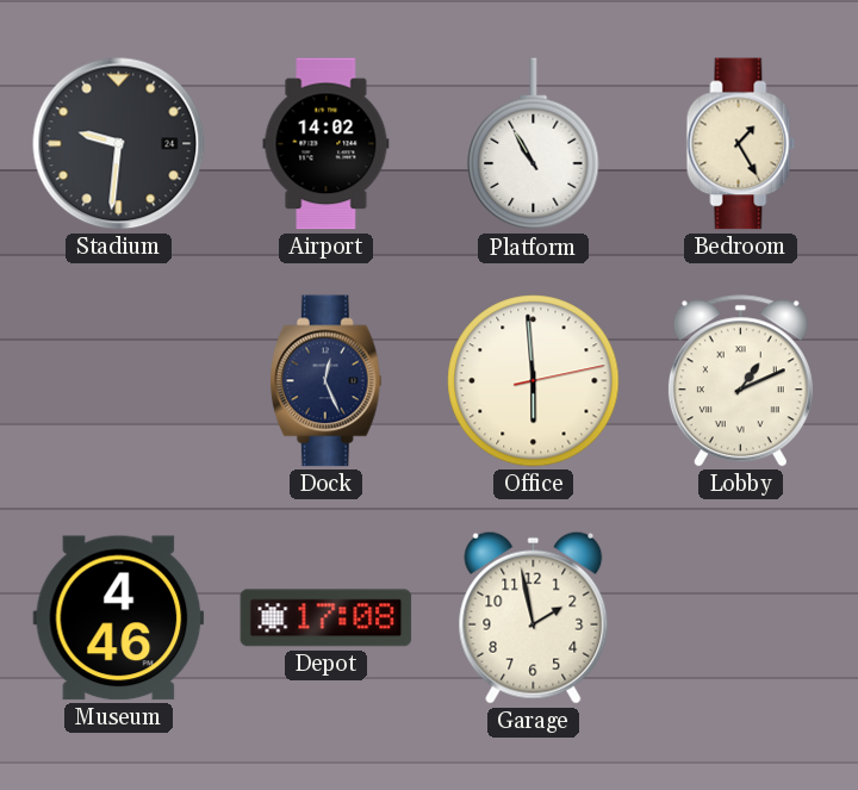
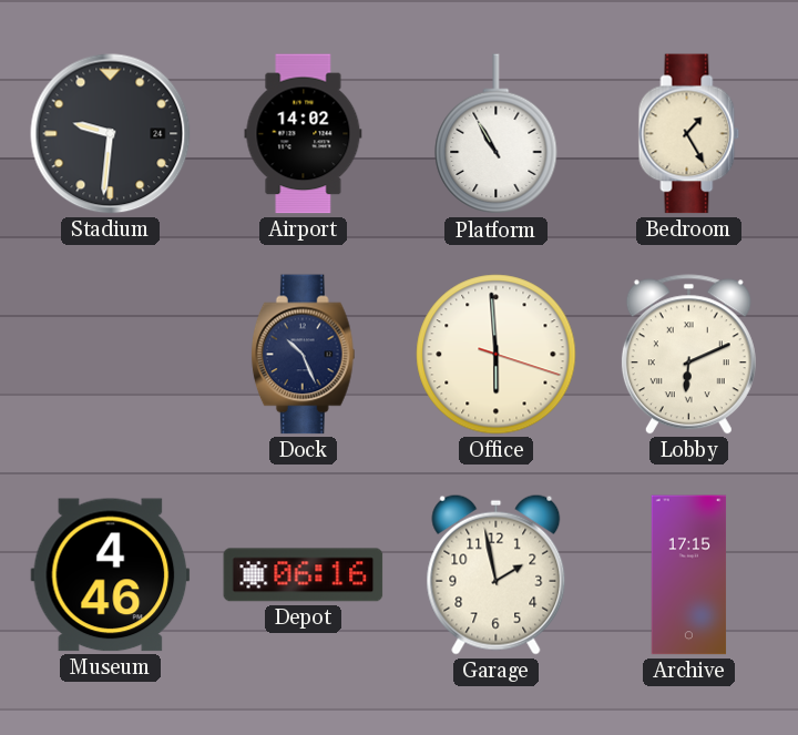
Dock: 12:26 -> 10:26
Office: 5:59:13 -> 5:59:18
Lobby: 1:11 -> 6:11
Depot: 17:08 -> 06:16
Archive: none -> 17:15
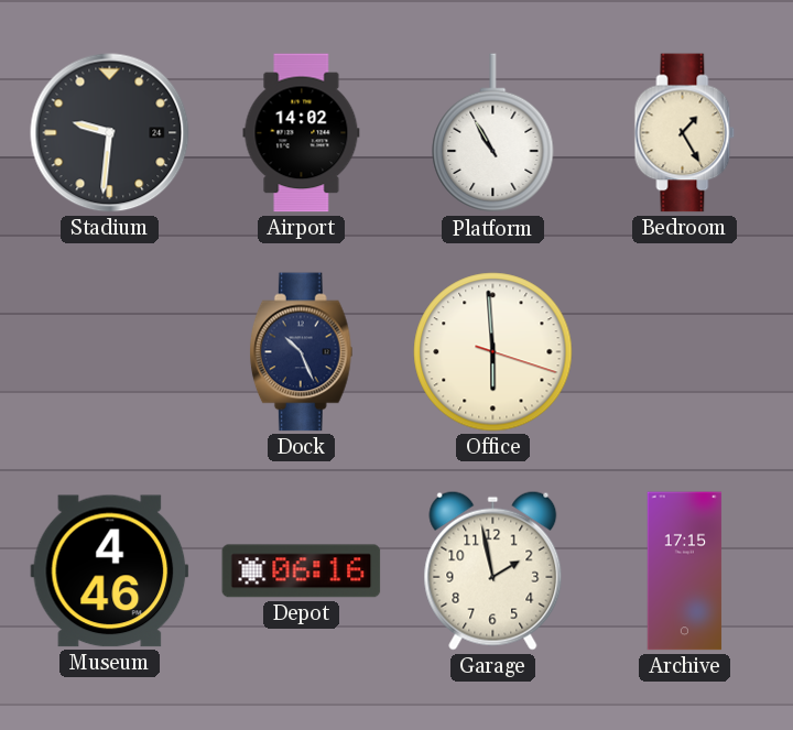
Lobby: 6:11 -> none
